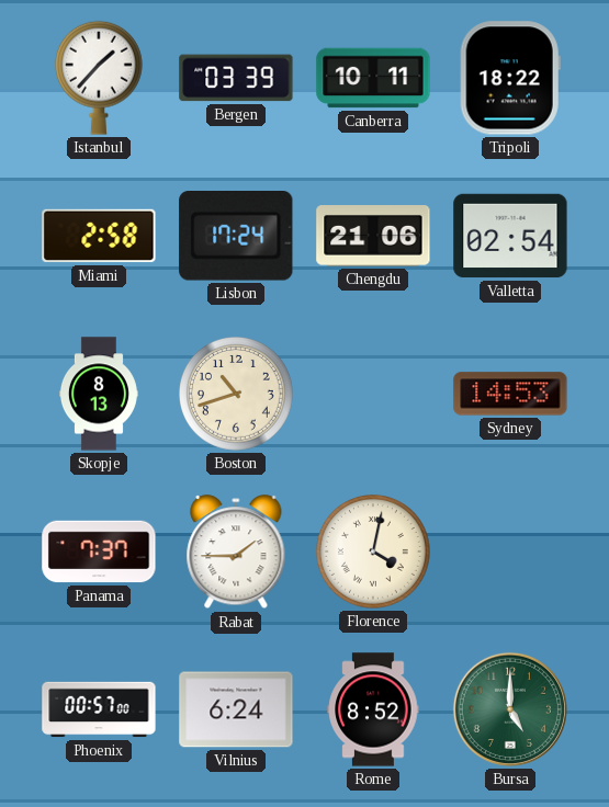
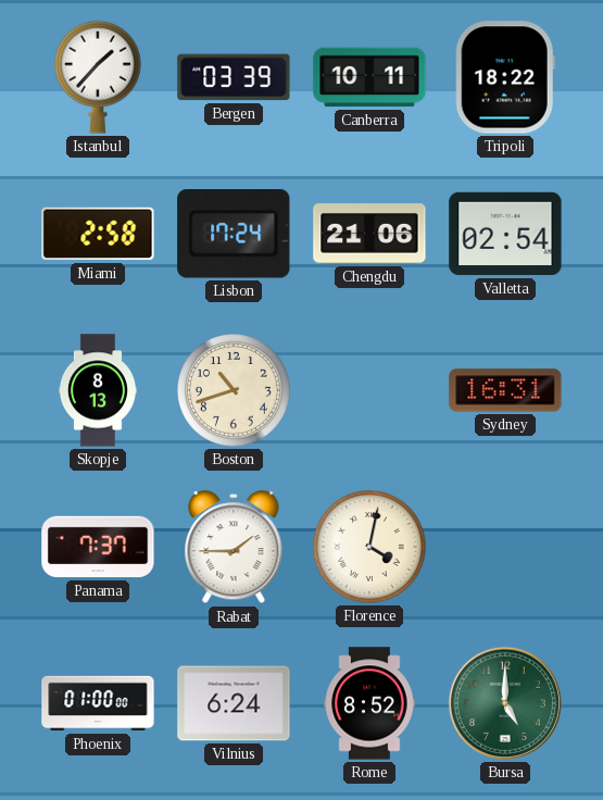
Sydney: 14:53 -> 16:31
Phoenix: 00:57 -> 01:00
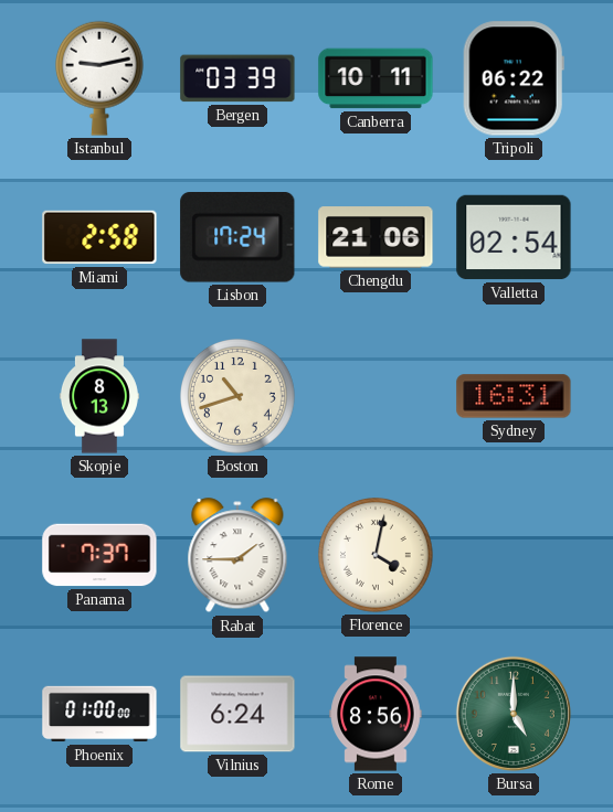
Istanbul: 1:37 -> 9:13
Tripoli: 18:22 -> 06:22
Rome: 8:52 -> 8:56
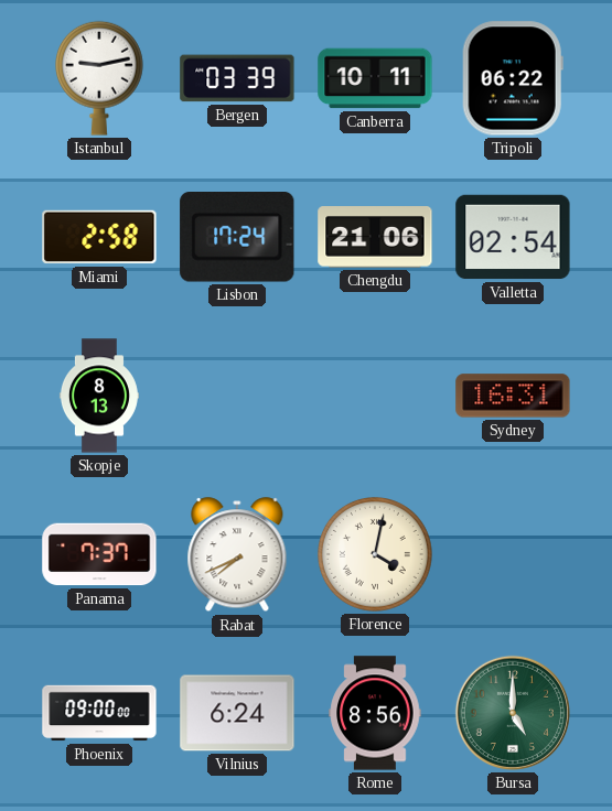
Boston: 10:42 -> none
Rabat: 1:45 -> 7:41
Phoenix: 01:00 -> 09:00
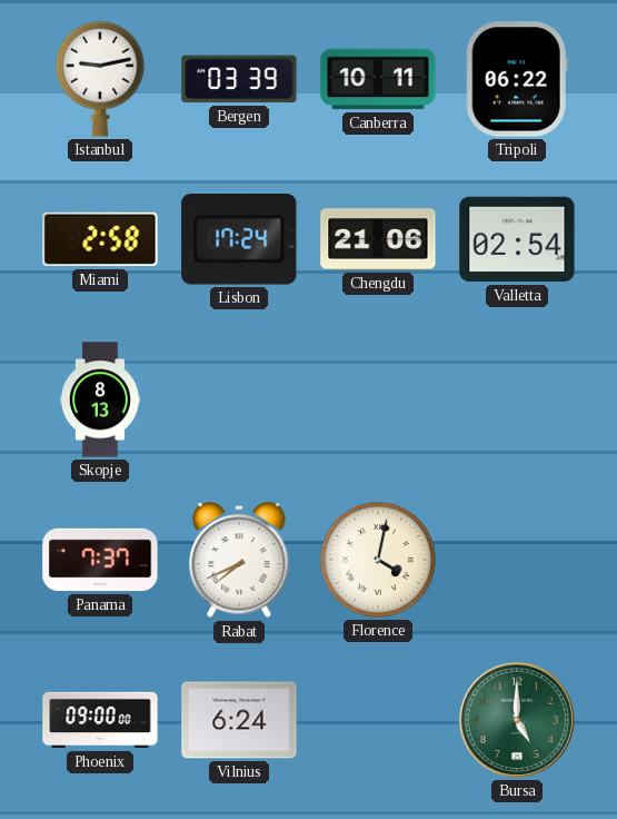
Sydney: 16:31 -> none
Rome: 8:56 -> none
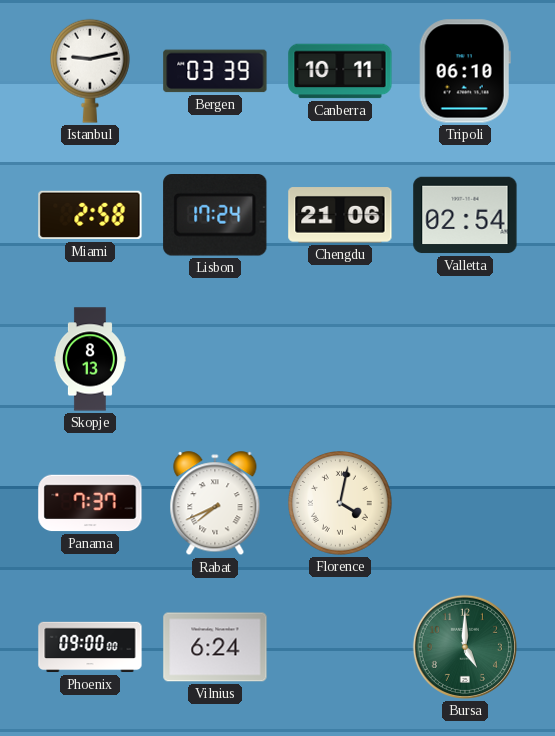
Tripoli: 06:22 -> 06:10
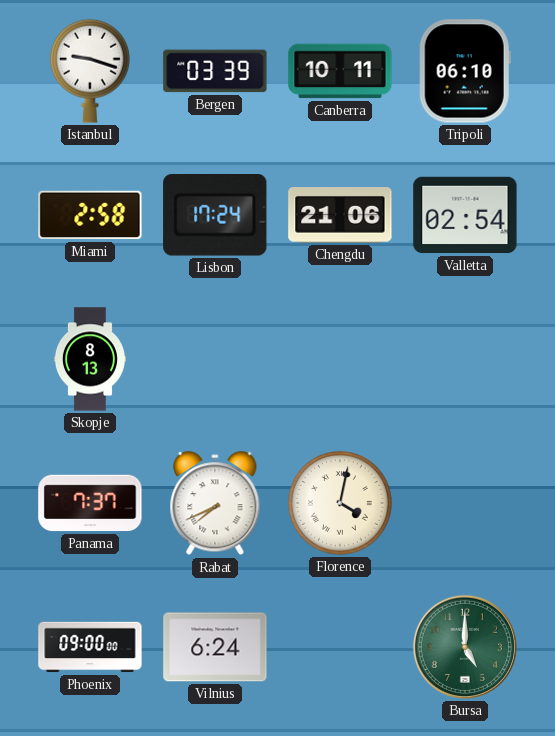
Istanbul: 9:13 -> 9:18
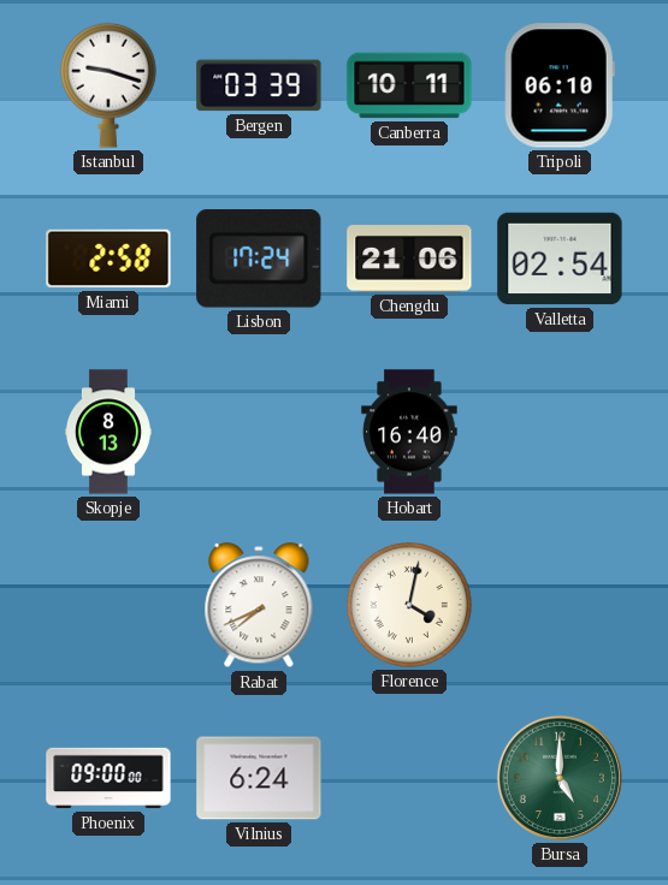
Hobart: none -> 16:40
Panama: 7:37 -> none
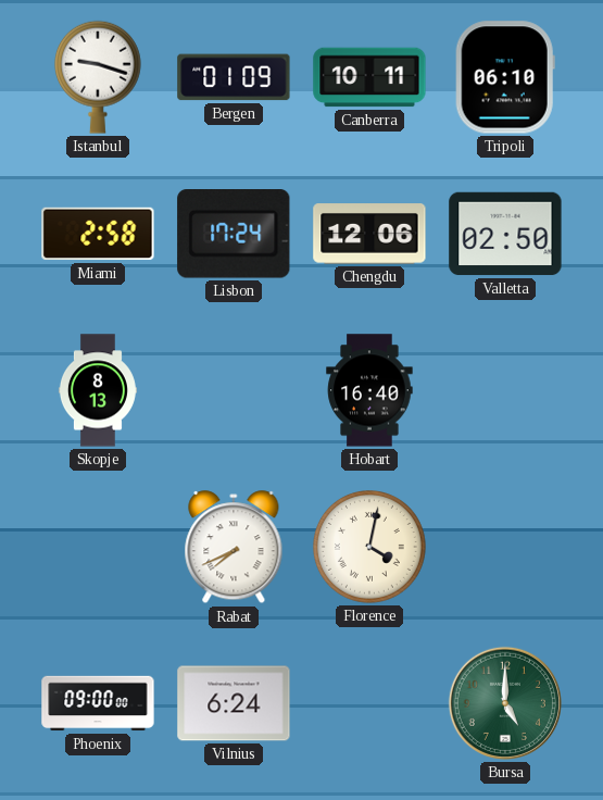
Bergen: 03:39 -> 01:09
Chengdu: 21:06 -> 12:06
Valletta: 02:54 -> 02:50
